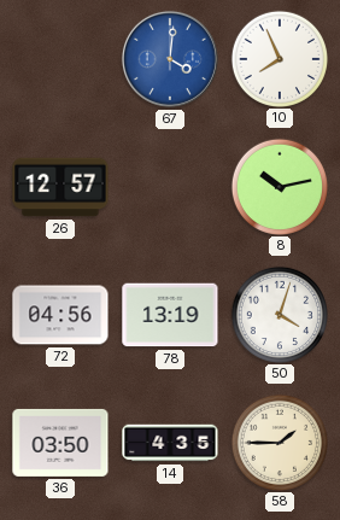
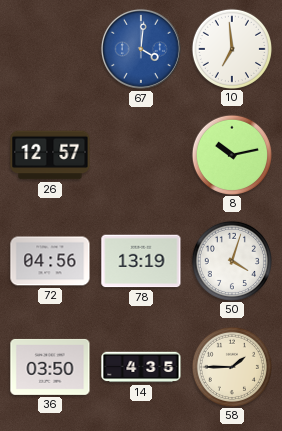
10: 7:56 -> 6:59
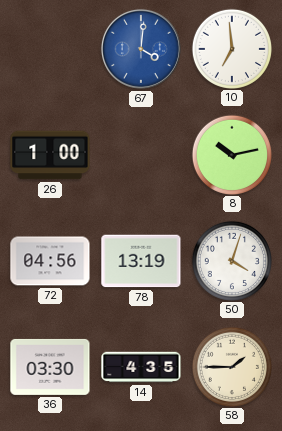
26: 12:57 -> 1:00
36: 03:50 -> 03:30
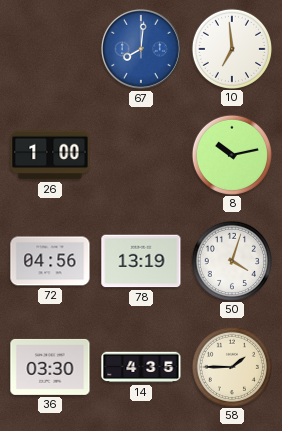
67: 4:01 -> 8:01
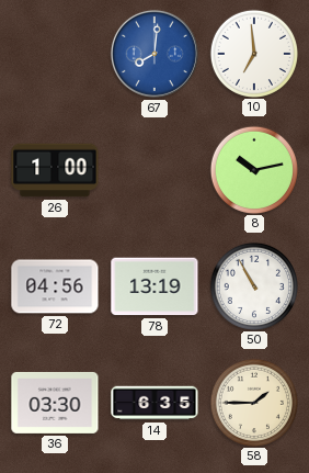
50: 4:03 -> 10:55
14: 4:35 -> 6:35
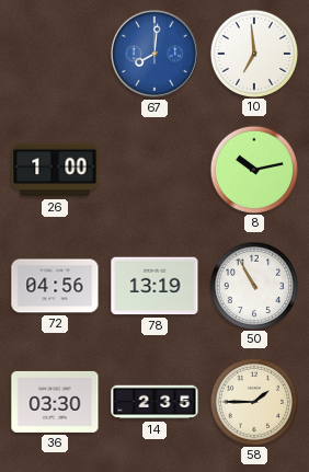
14: 6:35 -> 2:35
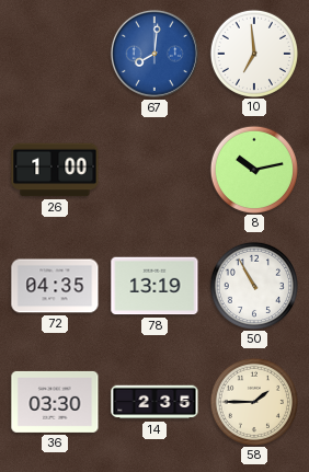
72: 04:56 -> 04:35
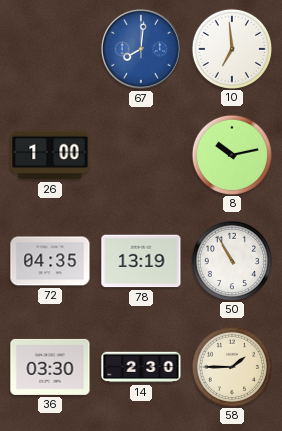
14: 2:35 -> 2:30
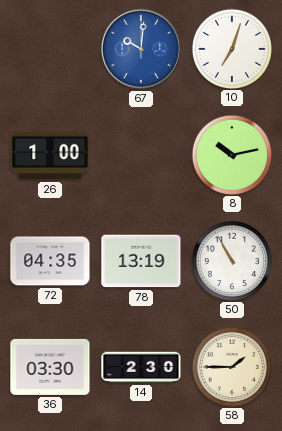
67: 8:01 -> 10:01
10: 6:59 -> 7:03
